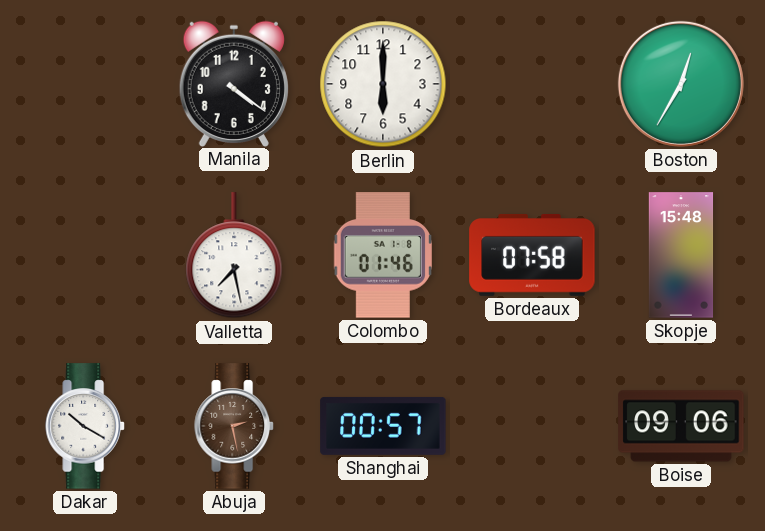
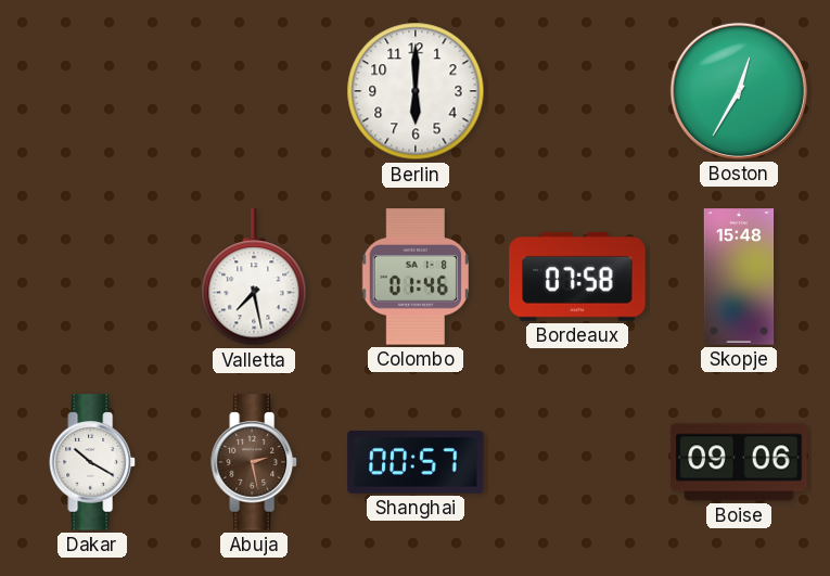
Manila: 4:21 -> none
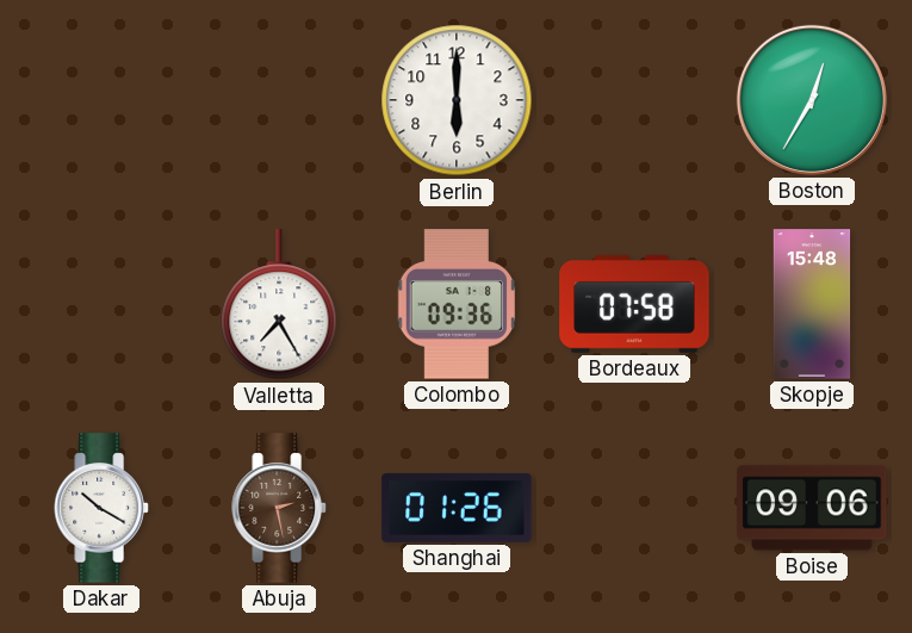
Valletta: 7:28 -> 7:25
Colombo: 01:46 -> 09:36
Shanghai: 00:57 -> 01:26
